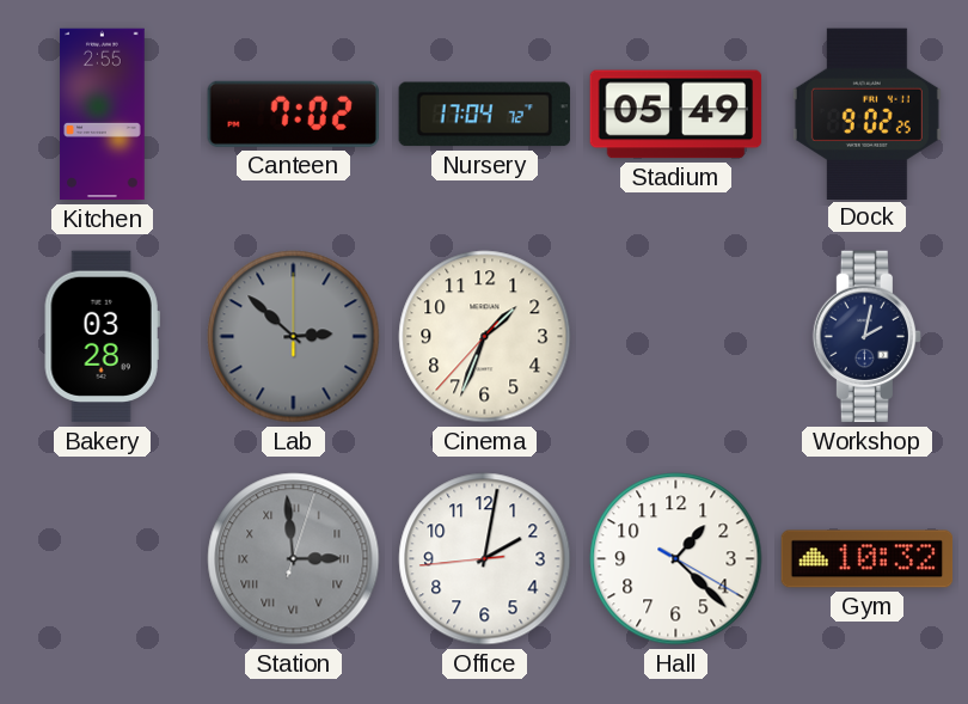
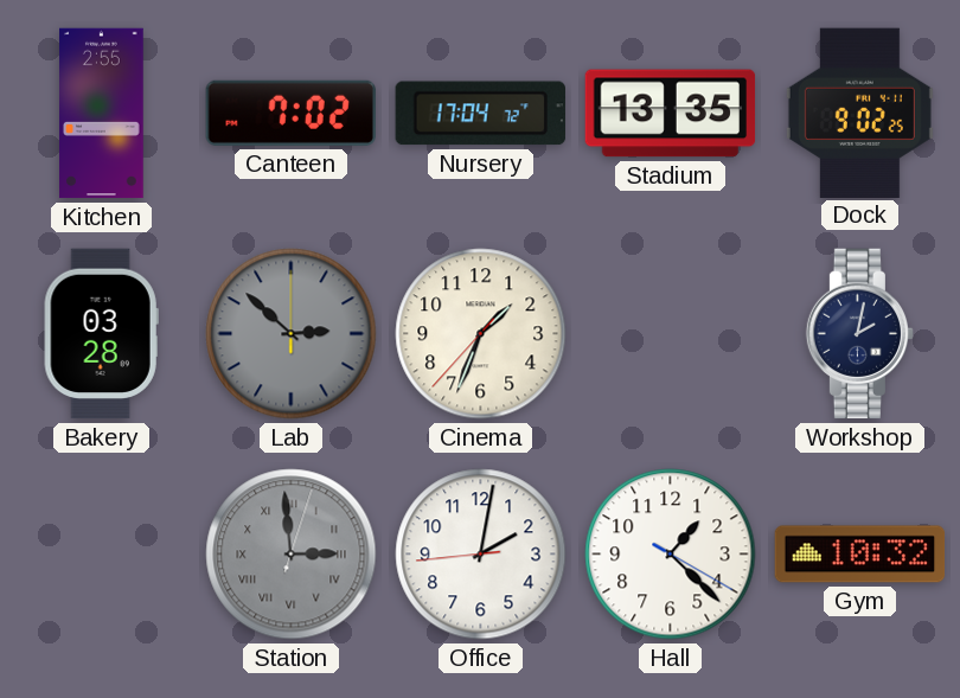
Stadium: 05:49 -> 13:35
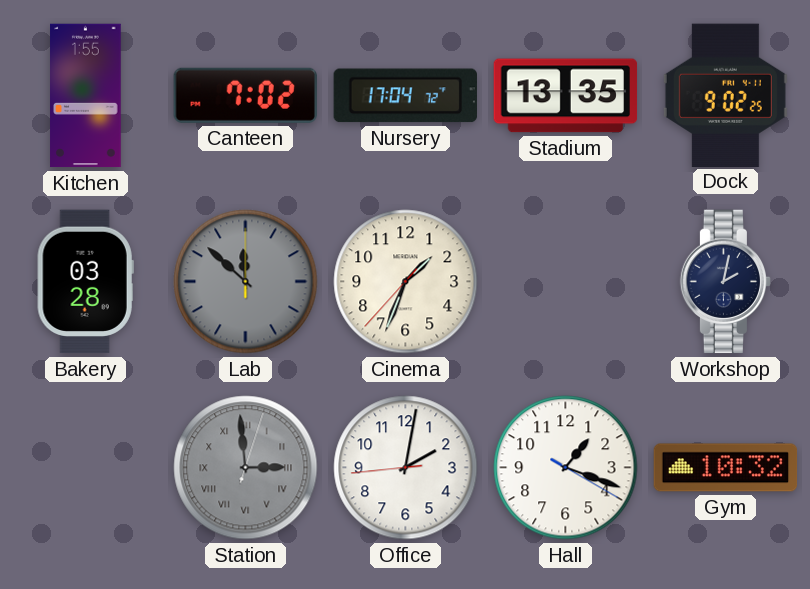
Kitchen: 2:55 -> 1:55
Lab: 2:52 -> 11:52
Hall: 1:22 -> 1:18
